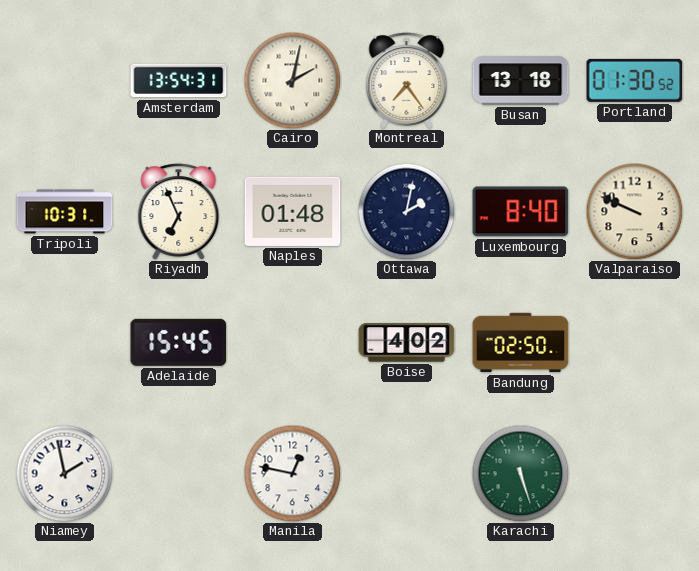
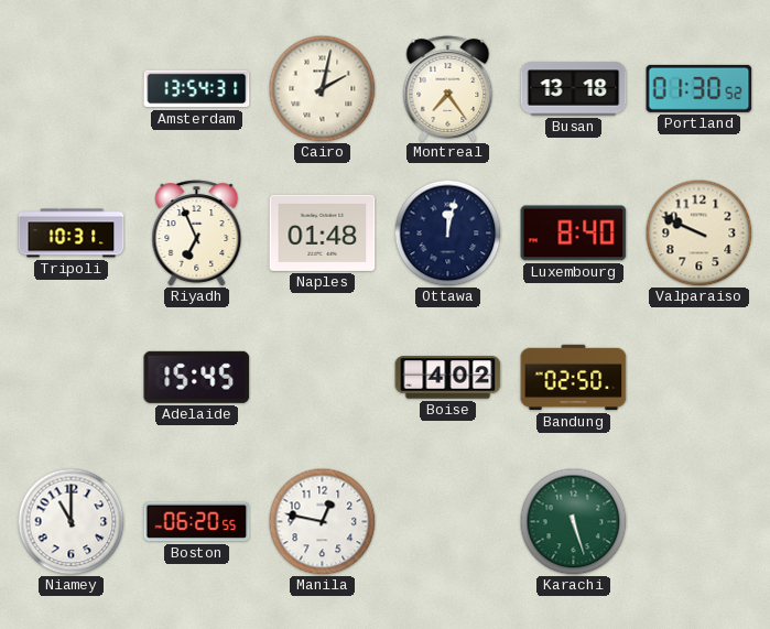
Ottawa: 2:02 -> 12:02
Niamey: 1:58 -> 11:00
Boston: none -> 06:20
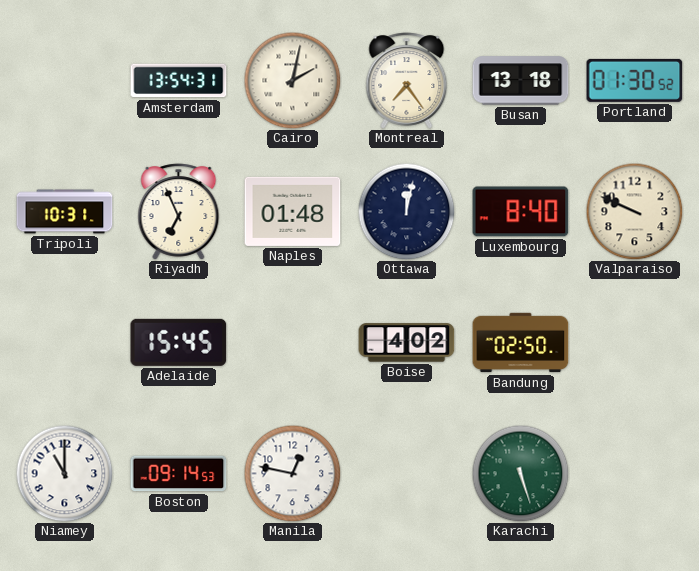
Boston: 06:20 -> 09:14
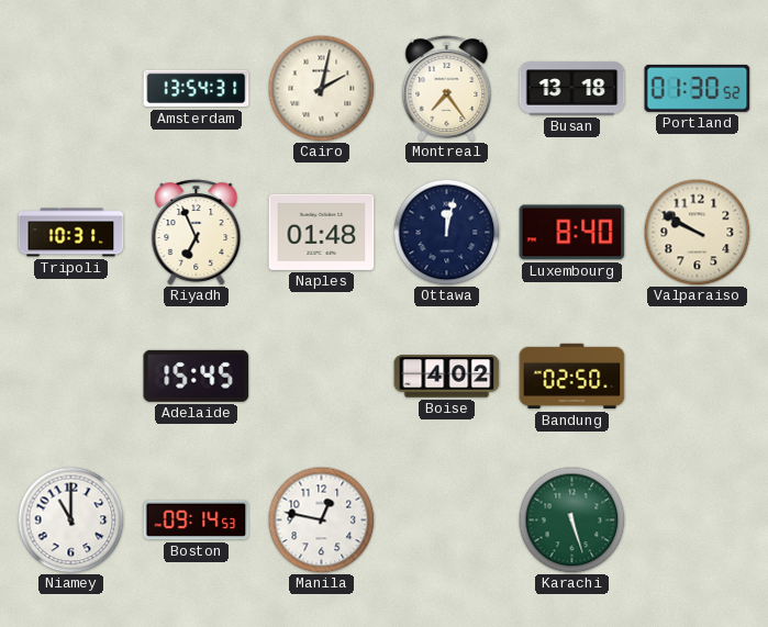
Valparaiso: 9:49 -> 9:50
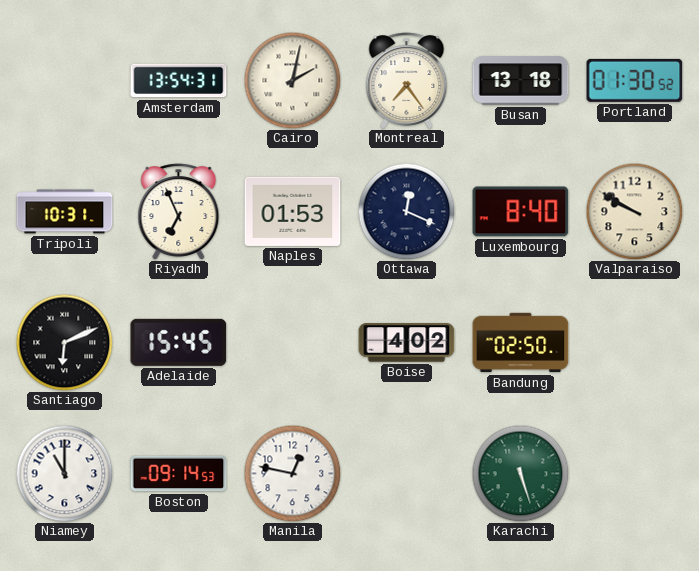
Naples: 01:48 -> 01:53
Ottawa: 12:02 -> 12:19
Santiago: none -> 6:11
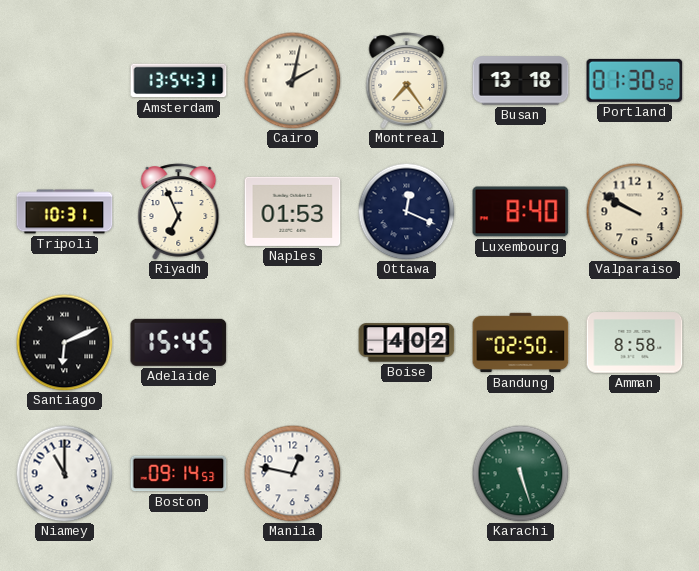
Amman: none -> 8:58
